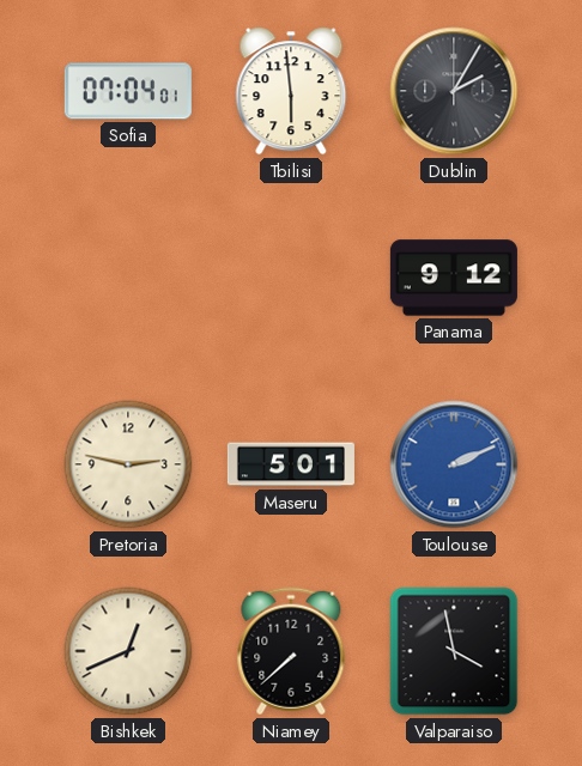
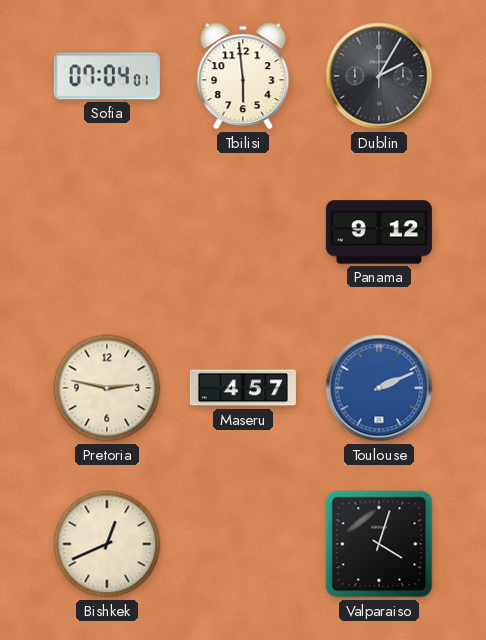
Maseru: 5:01 -> 4:57
Niamey: 7:38 -> none
Valparaiso: 3:58 -> 4:03
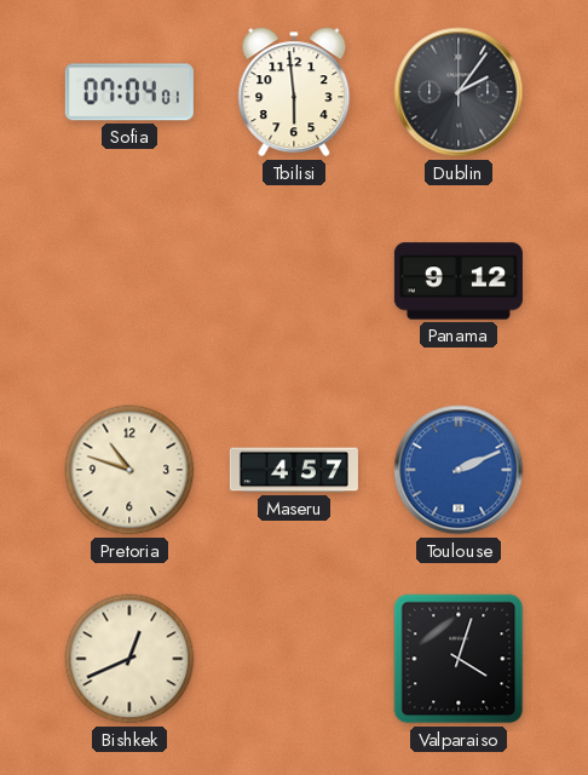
Dublin: 2:05 -> 2:06
Pretoria: 2:47 -> 10:48
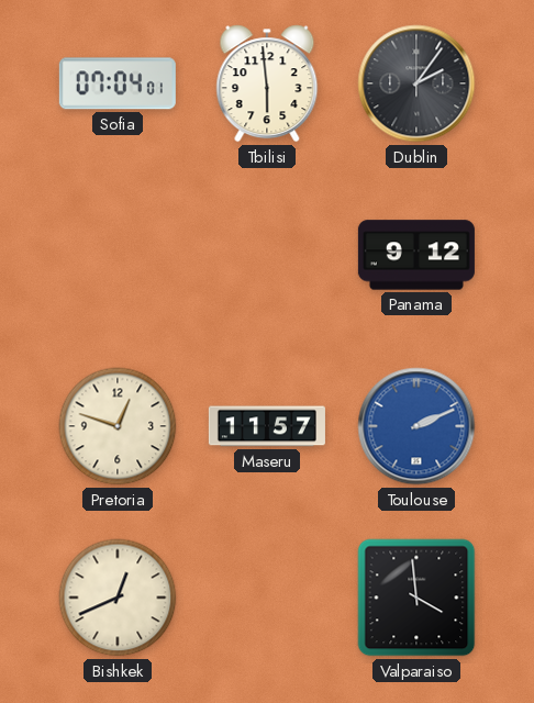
Pretoria: 10:48 -> 12:48
Maseru: 4:57 -> 11:57
Valparaiso: 4:03 -> 3:59
